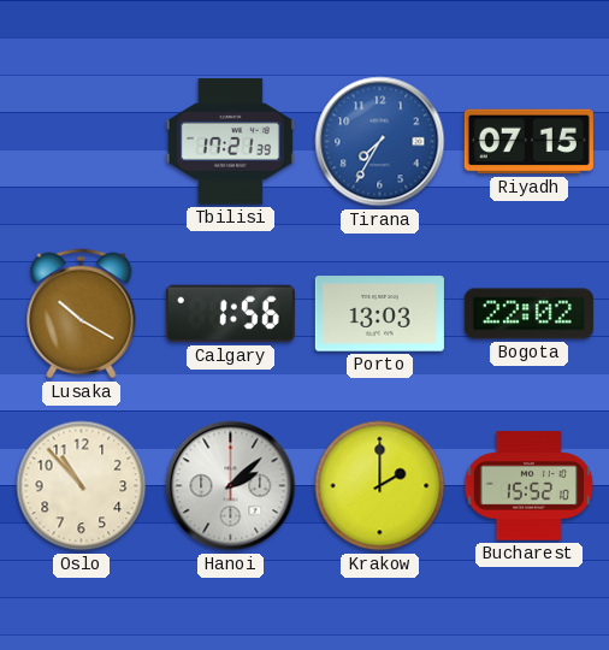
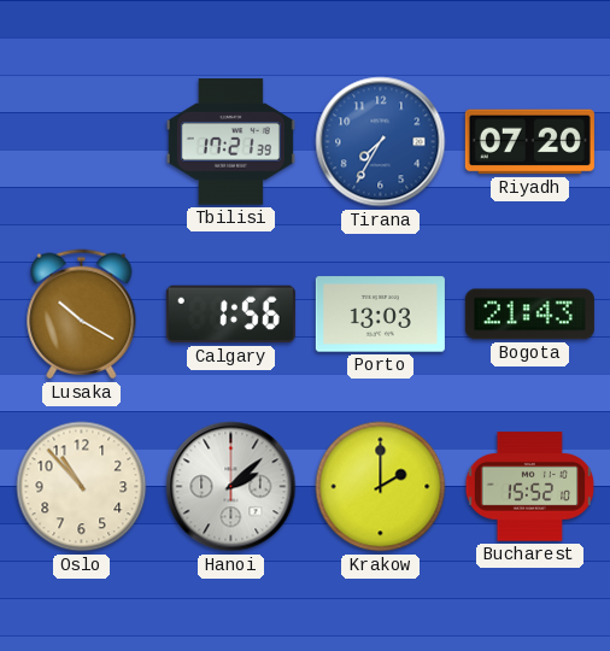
Riyadh: 07:15 -> 07:20
Bogota: 22:02 -> 21:43
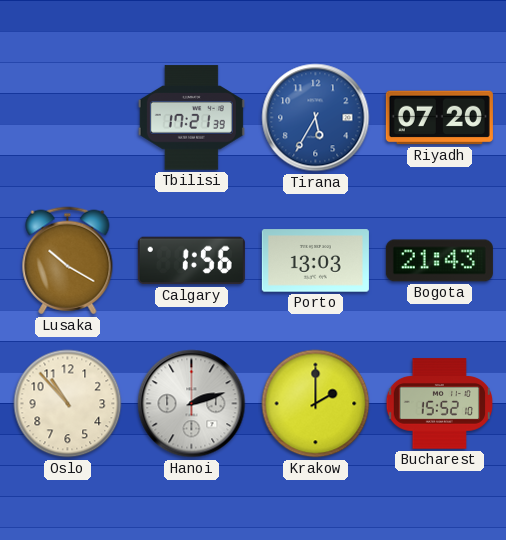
Tirana: 7:35 -> 5:35
Hanoi: 2:08 -> 2:12
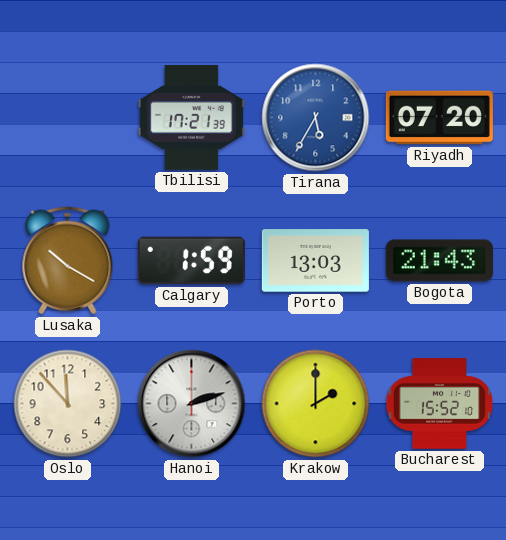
Calgary: 1:56 -> 1:59
Oslo: 10:53 -> 11:53
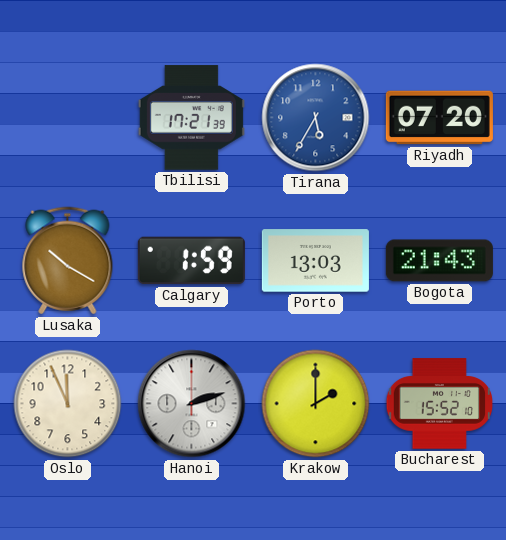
Oslo: 11:53 -> 11:56
